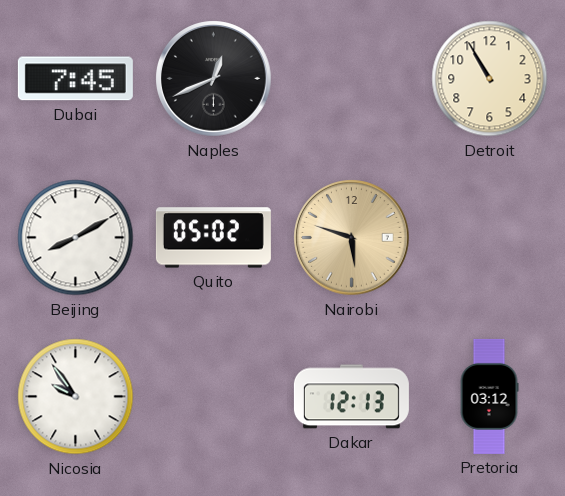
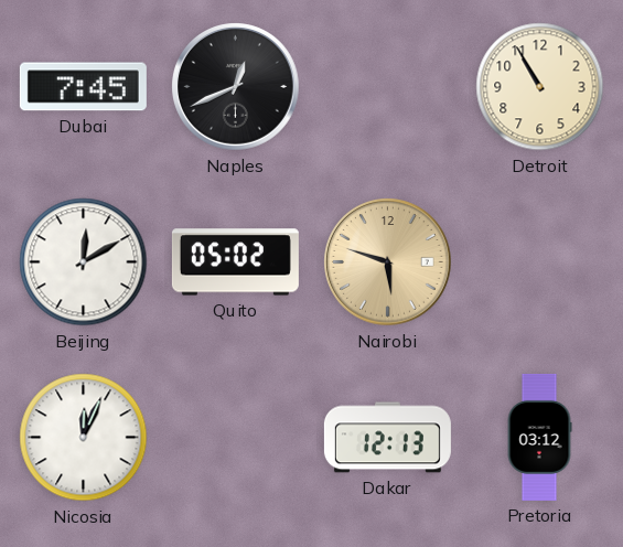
Beijing: 8:10 -> 12:10
Nicosia: 9:54 -> 12:04
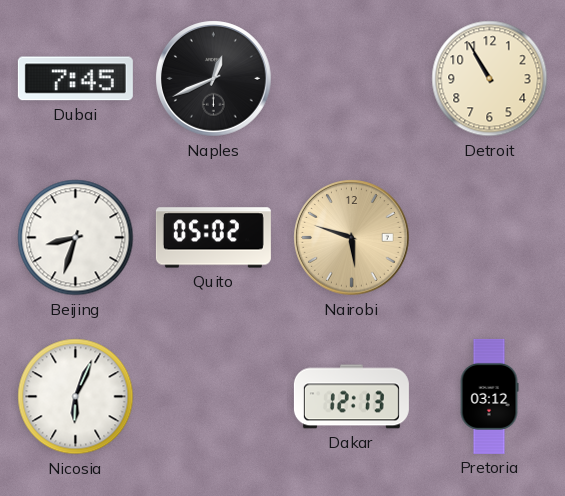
Beijing: 12:10 -> 8:33
Nicosia: 12:04 -> 6:04
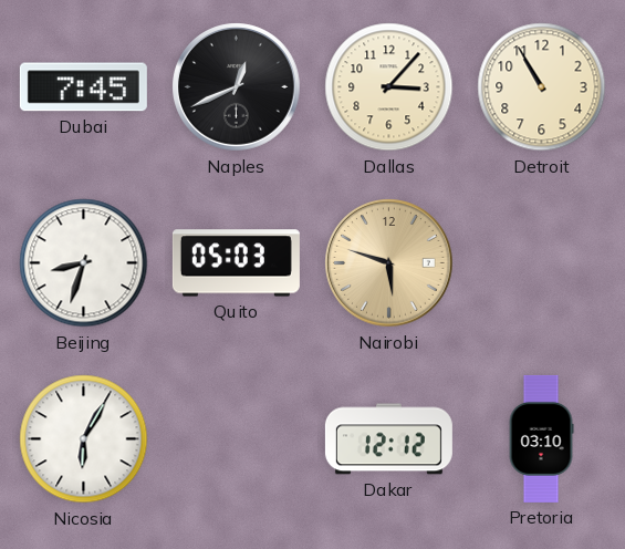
Dallas: none -> 3:07
Quito: 05:02 -> 05:03
Nicosia: 6:04 -> 6:05
Dakar: 12:13 -> 12:12
Pretoria: 03:12 -> 03:10
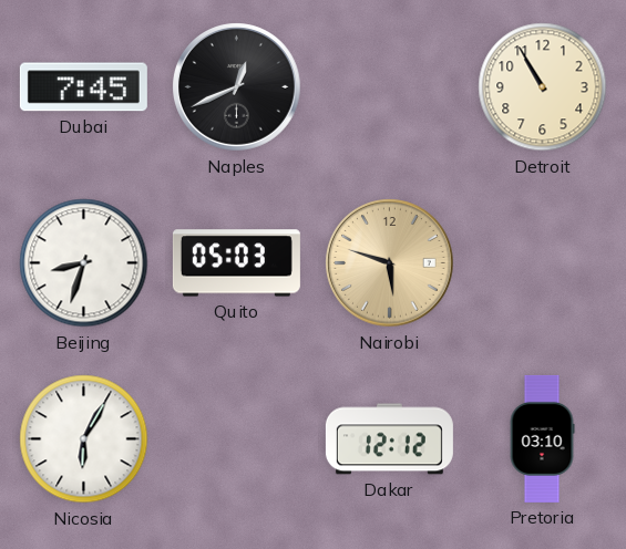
Dallas: 3:07 -> none
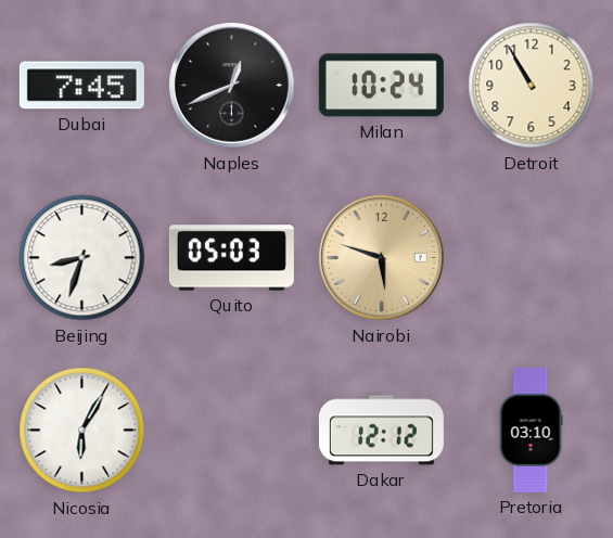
Milan: none -> 10:24
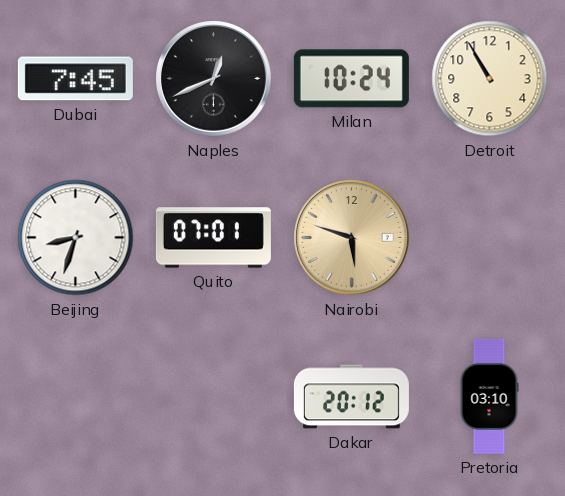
Quito: 05:03 -> 07:01
Nicosia: 6:05 -> none
Dakar: 12:12 -> 20:12
